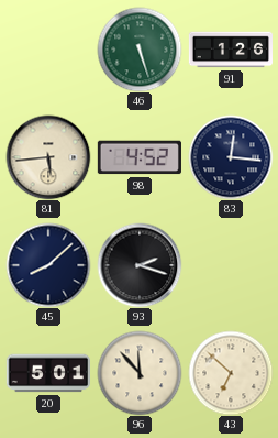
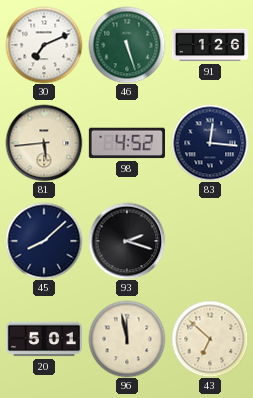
30: none -> 7:11
96: 11:53 -> 11:58
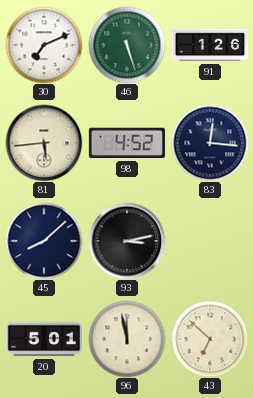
93: 2:18 -> 3:13
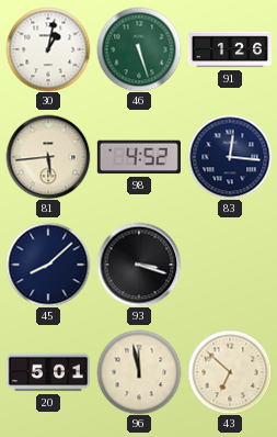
30: 7:11 -> 1:02
93: 3:13 -> 3:18
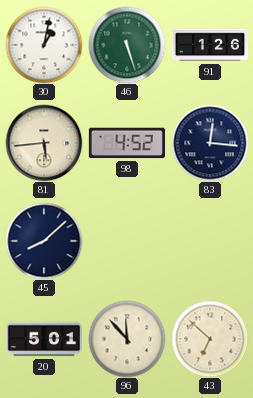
93: 3:18 -> none
96: 11:58 -> 11:53
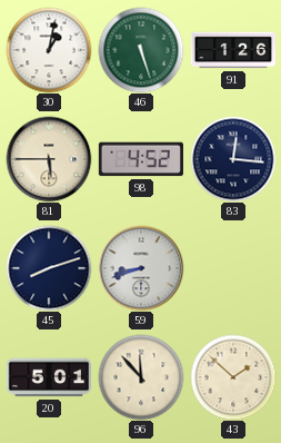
81: 5:44 -> 5:45
45: 8:08 -> 8:12
59: none -> 8:42
43: 6:52 -> 1:52
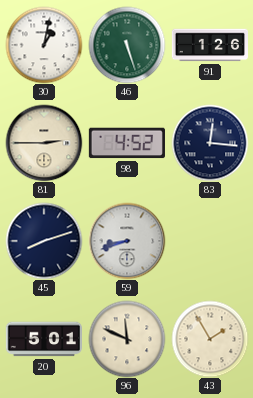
81: 5:45 -> 2:45
96: 11:53 -> 11:49
43: 1:52 -> 1:55
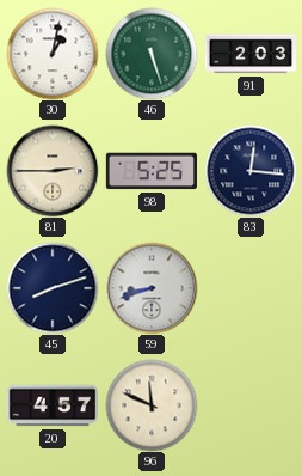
91: 1:26 -> 2:03
98: 4:52 -> 5:25
20: 5:01 -> 4:57
43: 1:55 -> none
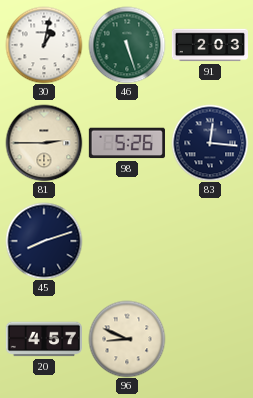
98: 5:25 -> 5:26
59: 8:42 -> none
96: 11:49 -> 8:49
